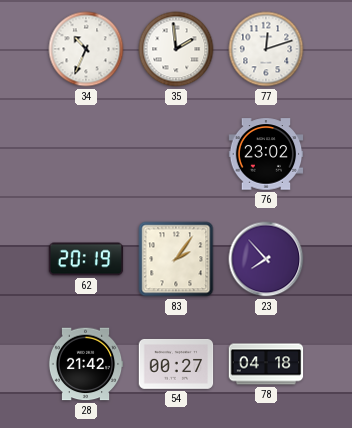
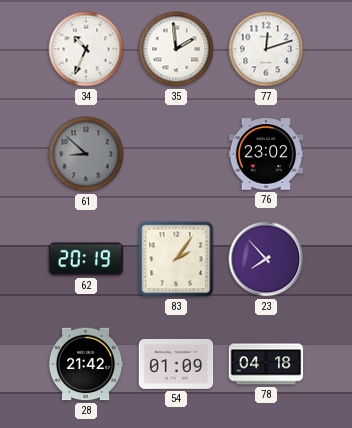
61: none -> 8:52
54: 00:27 -> 01:09
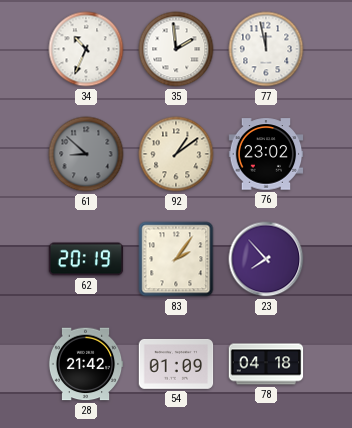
77: 12:12 -> 11:58
92: none -> 1:09
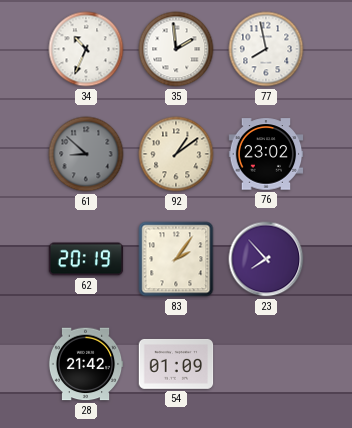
77: 11:58 -> 7:58
78: 04:18 -> none
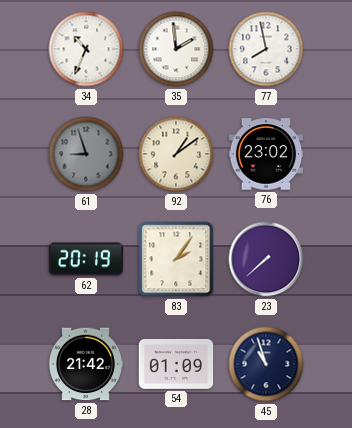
61: 8:52 -> 8:57
23: 7:53 -> 7:38
45: none -> 10:57
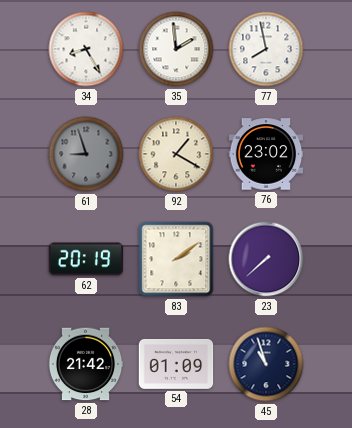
34: 10:34 -> 8:25
92: 1:09 -> 1:20
83: 2:06 -> 2:09
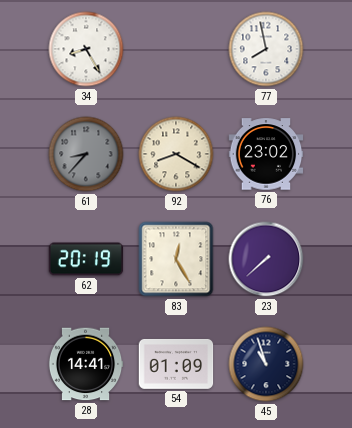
35: 1:59 -> none
61: 8:57 -> 8:37
92: 1:20 -> 8:20
83: 2:09 -> 12:25
28: 21:42 -> 14:41
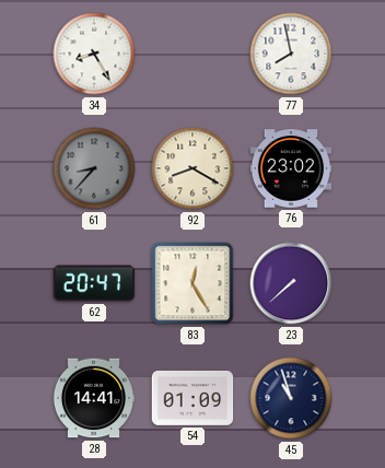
62: 20:19 -> 20:47
